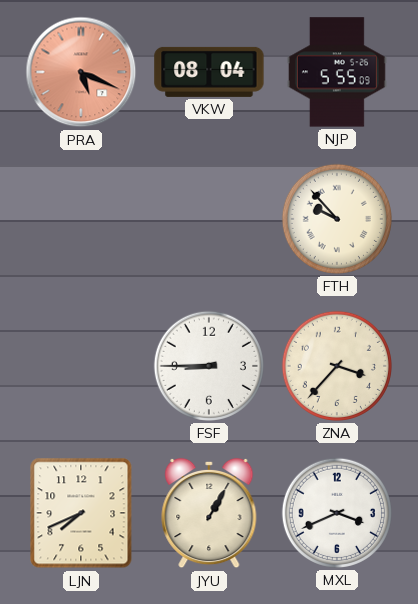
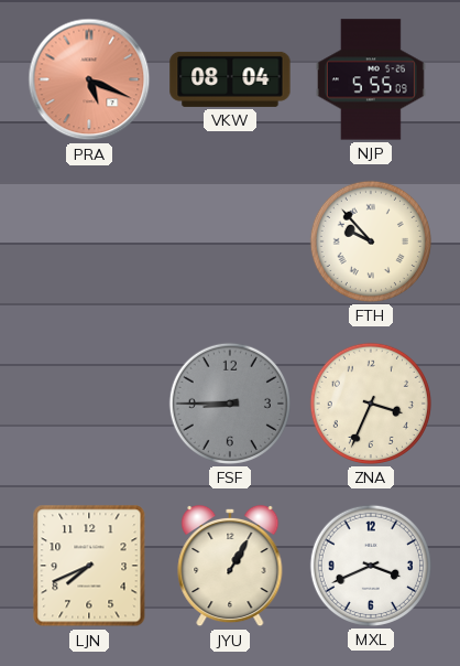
FSF dial: white -> grey
ZNA: 3:37 -> 3:34
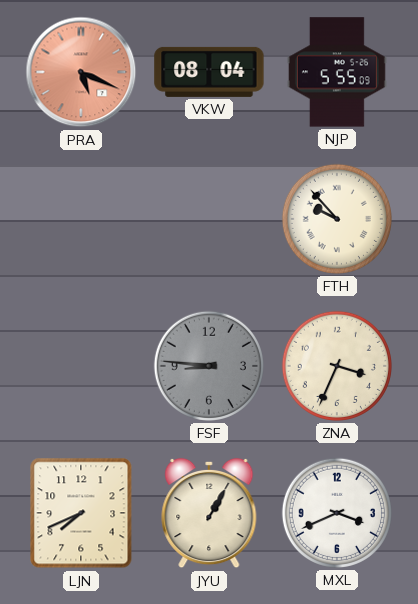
FSF: 8:45 -> 8:46
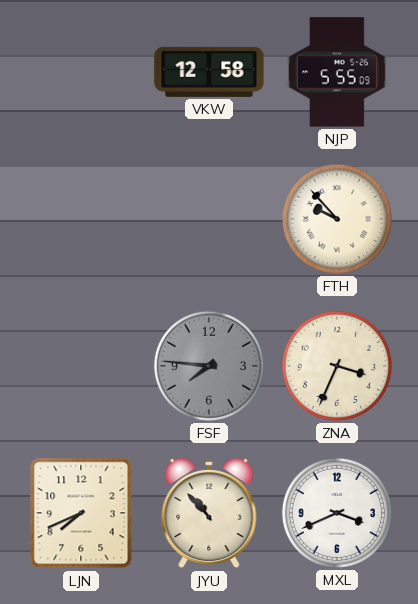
PRA: 5:19 -> none
VKW: 08:04 -> 12:58
FSF: 8:46 -> 7:46
JYU: 1:05 -> 10:53
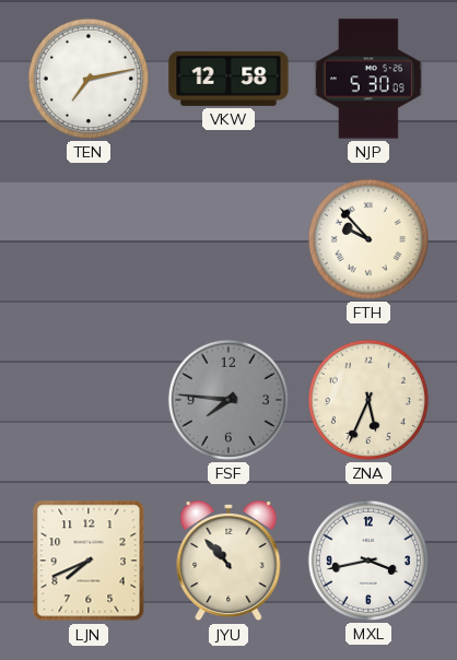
TEN: none -> 7:13
NJP: 5:55 -> 5:30
ZNA: 3:34 -> 5:34
MXL: 3:41 -> 3:43
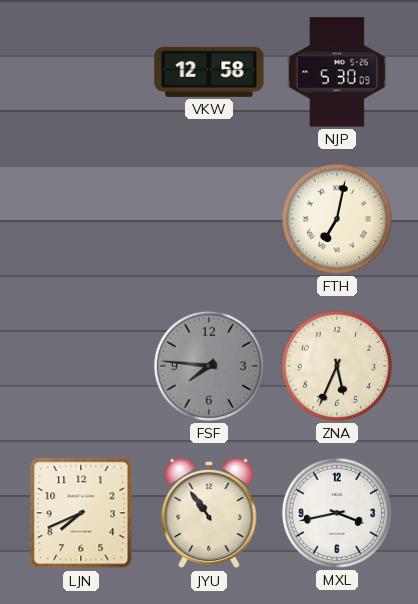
TEN: 7:13 -> none
FTH: 9:53 -> 7:02
JYU: 10:53 -> 10:54
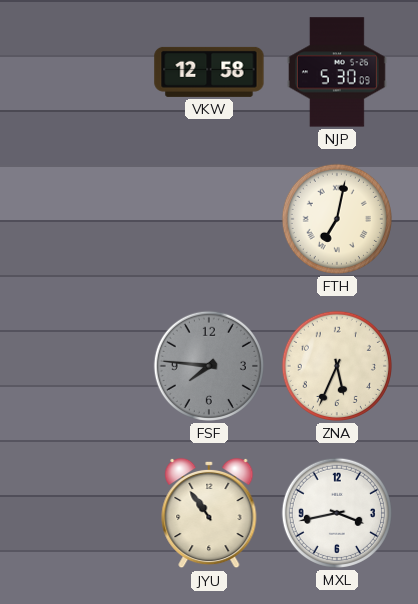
LJN: 7:41 -> none
